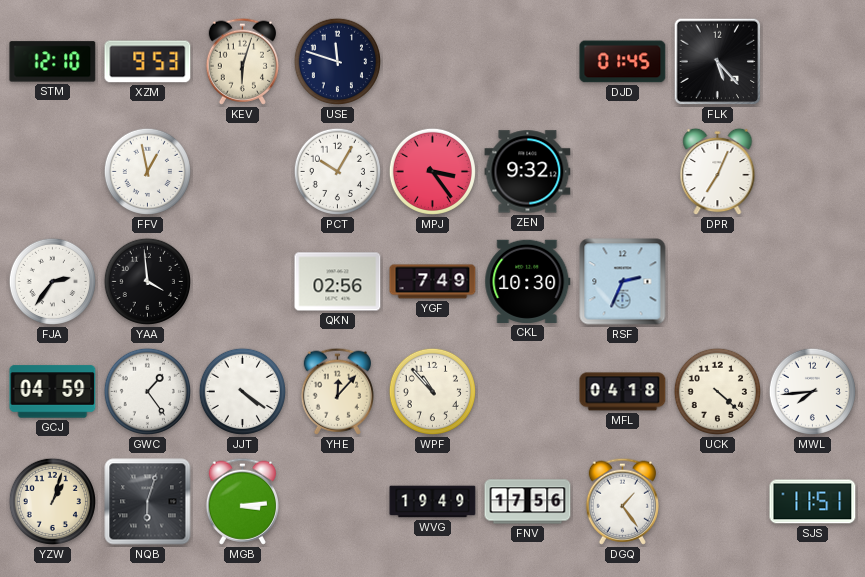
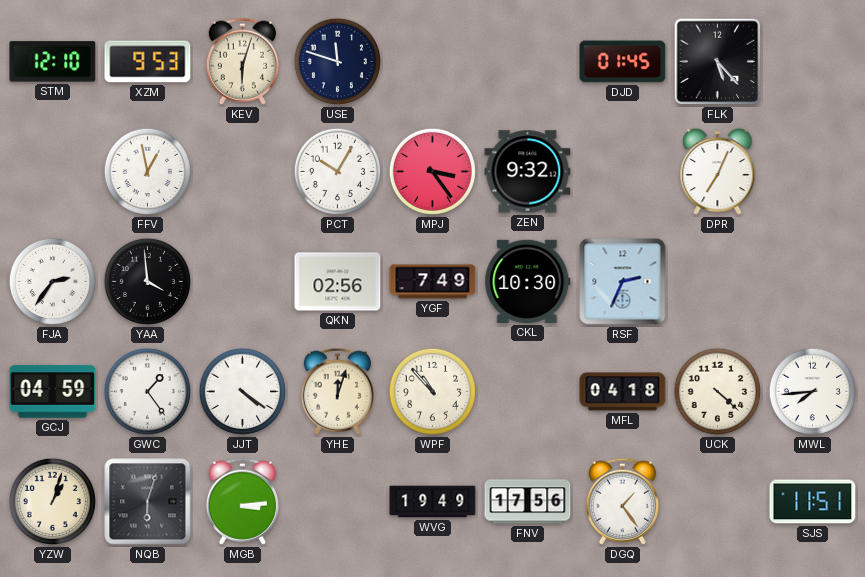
YHE: 12:07 -> 12:03
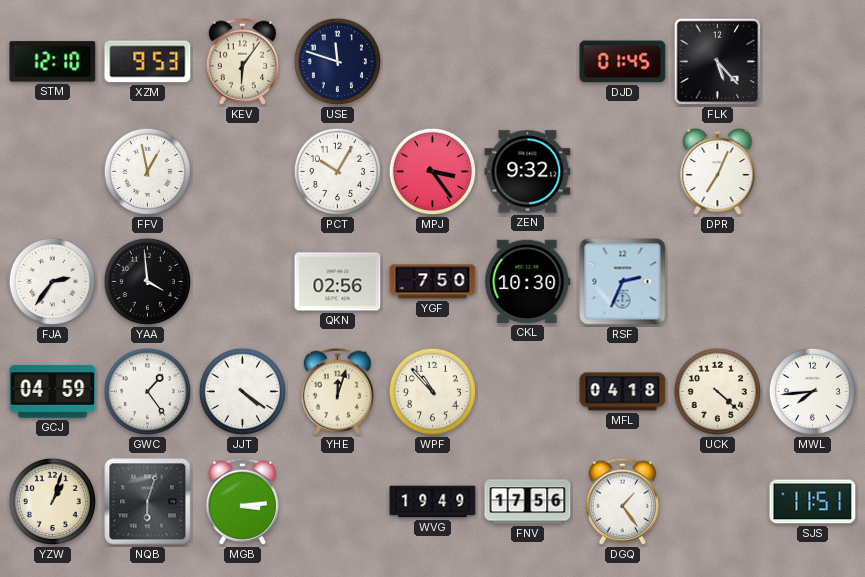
KEV: 6:03 -> 6:06
YGF: 7:49 -> 7:50
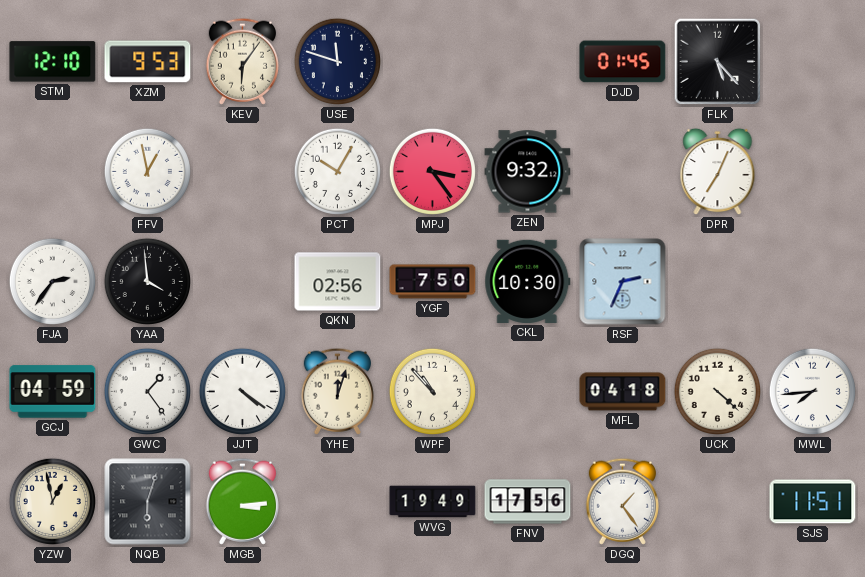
YZW: 1:03 -> 12:58
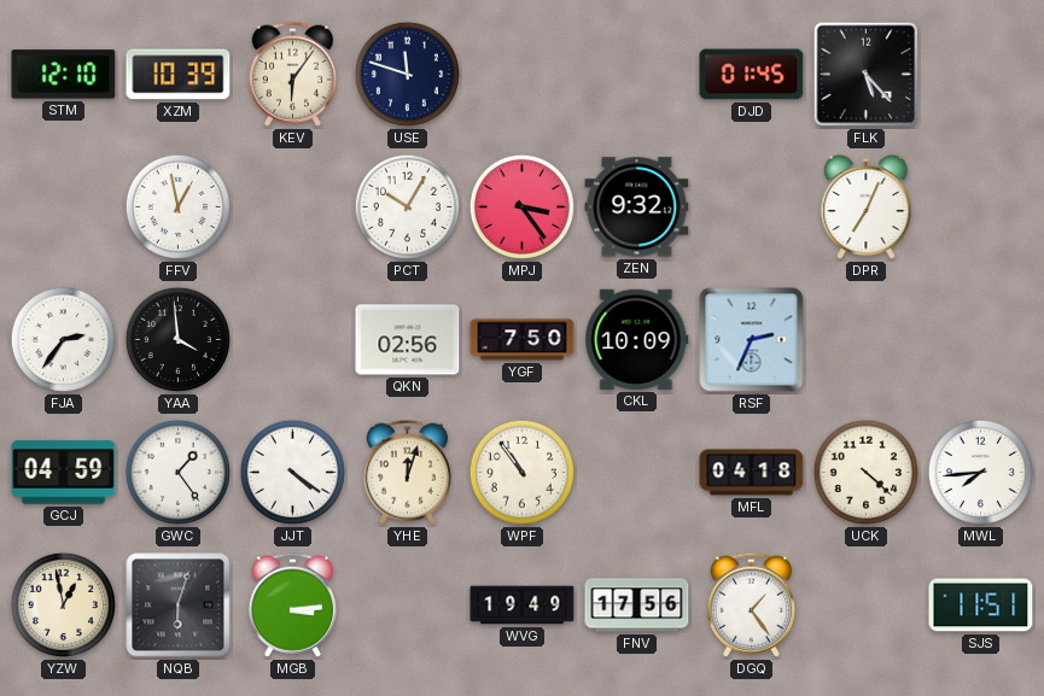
XZM: 9:53 -> 10:39
CKL: 10:30 -> 10:09
WPF: 10:53 -> 10:54
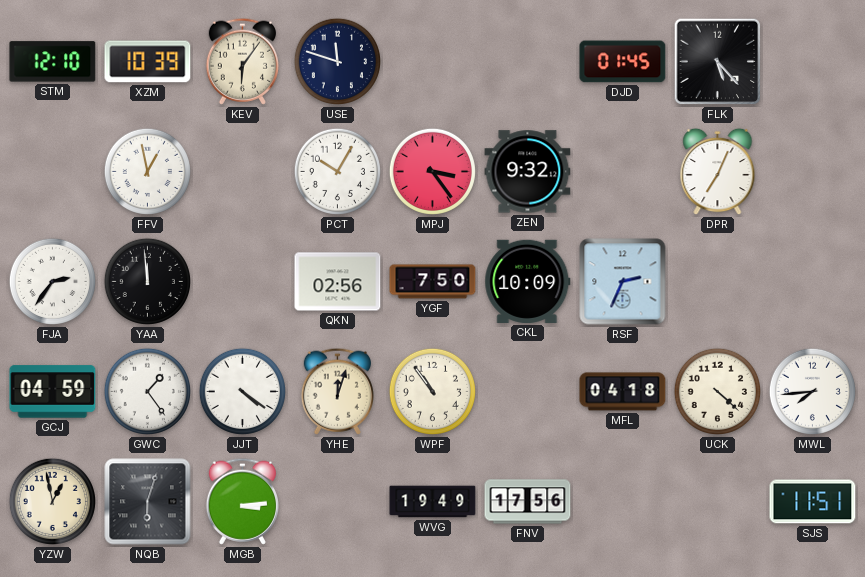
YAA: 3:59 -> 11:59
DGQ: 1:24 -> none
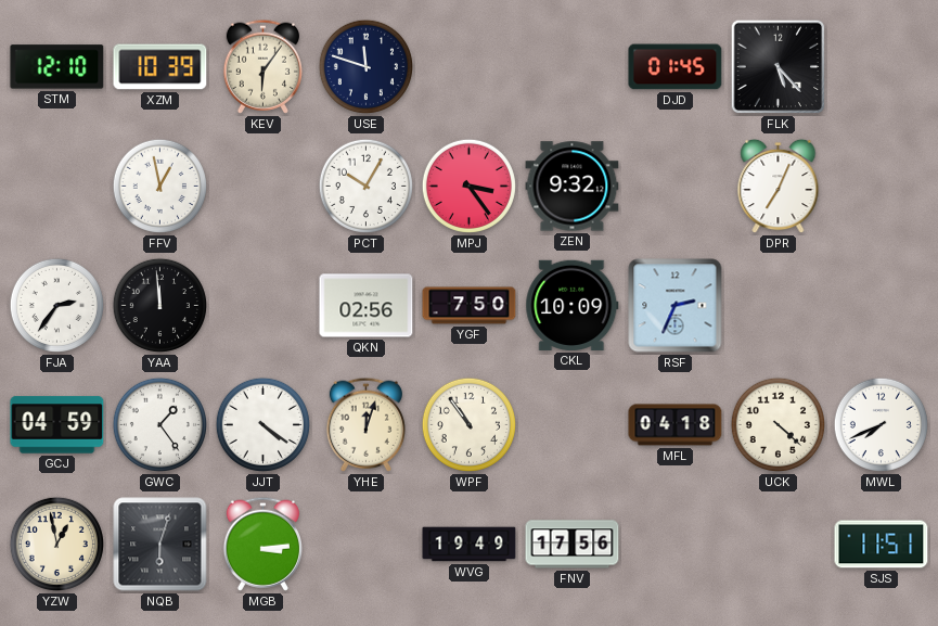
MWL: 7:44 -> 7:41
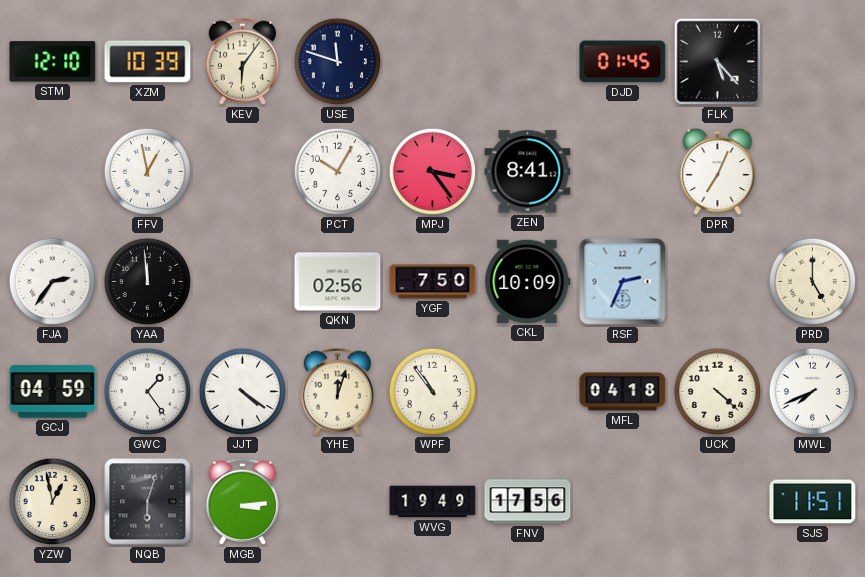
ZEN: 9:32 -> 8:41
PRD: none -> 5:00
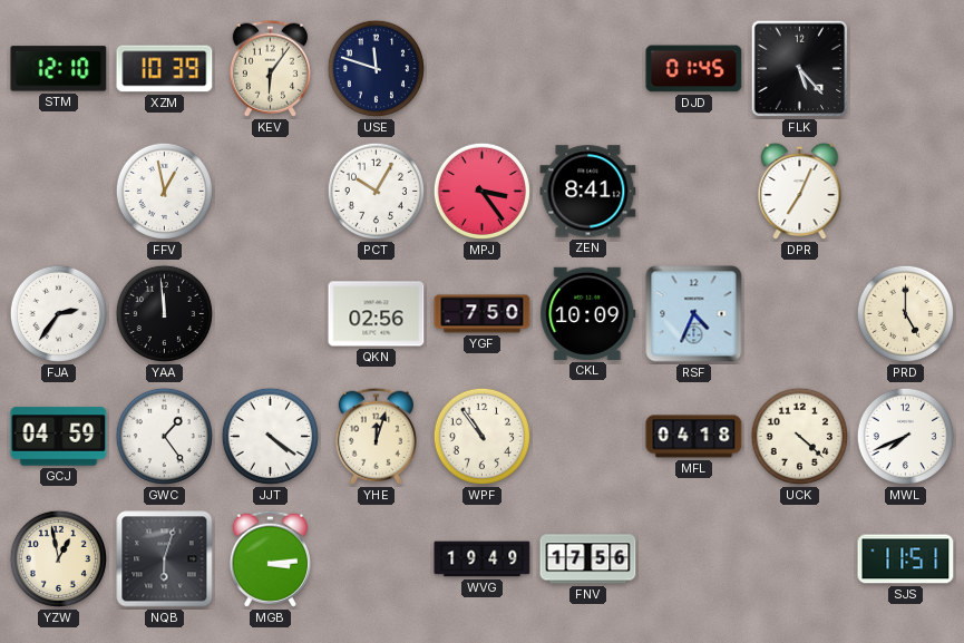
RSF: 2:34 -> 4:34
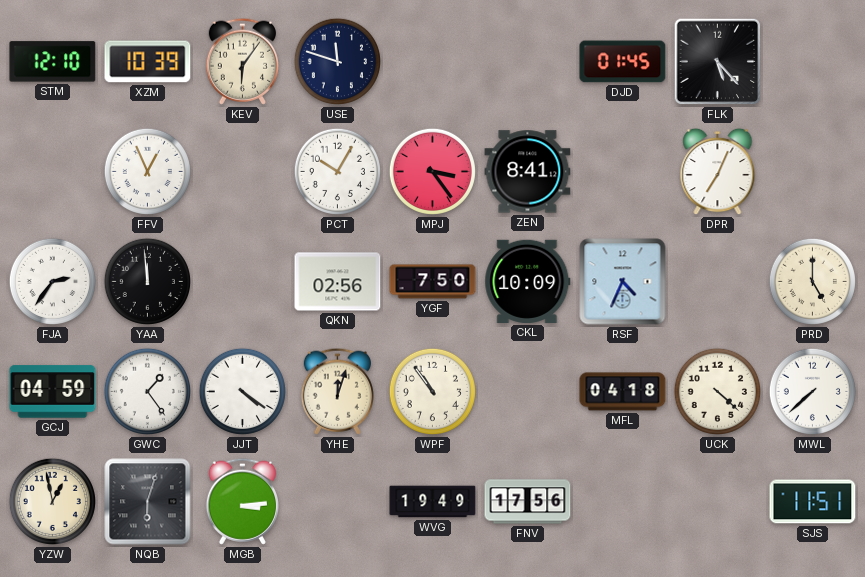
FFV: 12:58 -> 12:56
MWL: 7:41 -> 7:38
